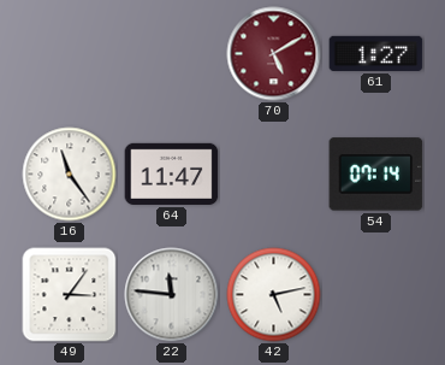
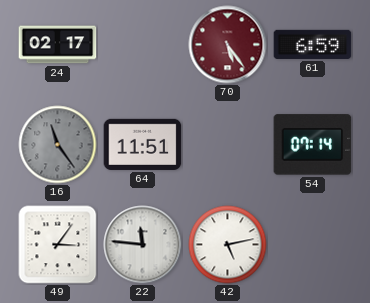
24: none -> 02:17
70: 5:10 -> 5:24
61: 1:27 -> 6:59
16 dial: white -> grey
64: 11:47 -> 11:51
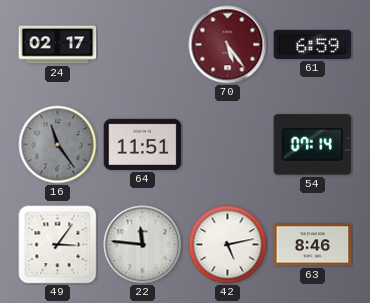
63: none -> 8:46
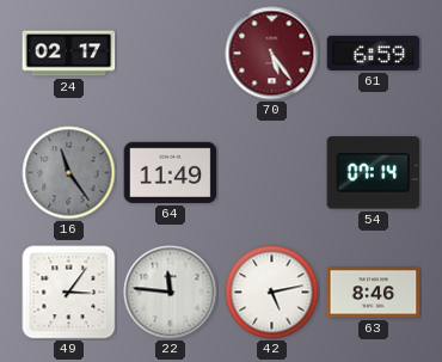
64: 11:51 -> 11:49
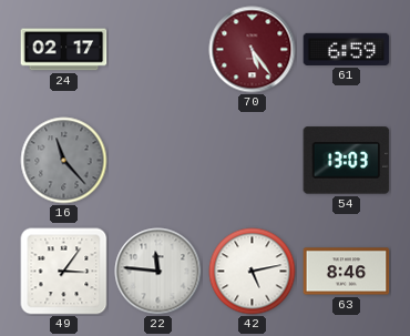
16: 11:24 -> 11:23
64: 11:49 -> none
54: 07:14 -> 13:03
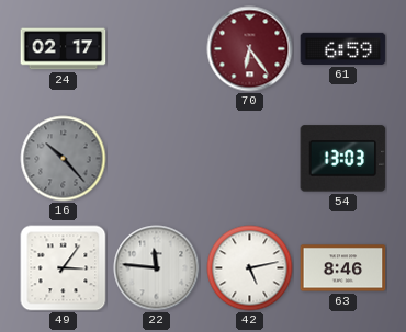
70: 5:24 -> 6:24
16: 11:23 -> 10:23
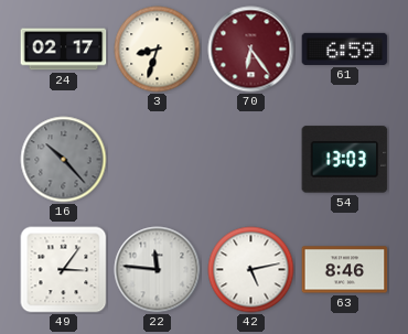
3: none -> 8:33
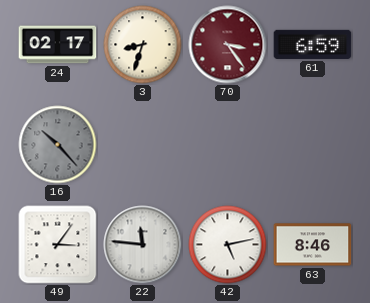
70: 6:24 -> 3:24
54: 13:03 -> none
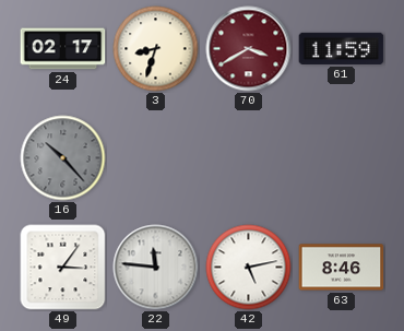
70: 3:24 -> 3:40
61: 6:59 -> 11:59
